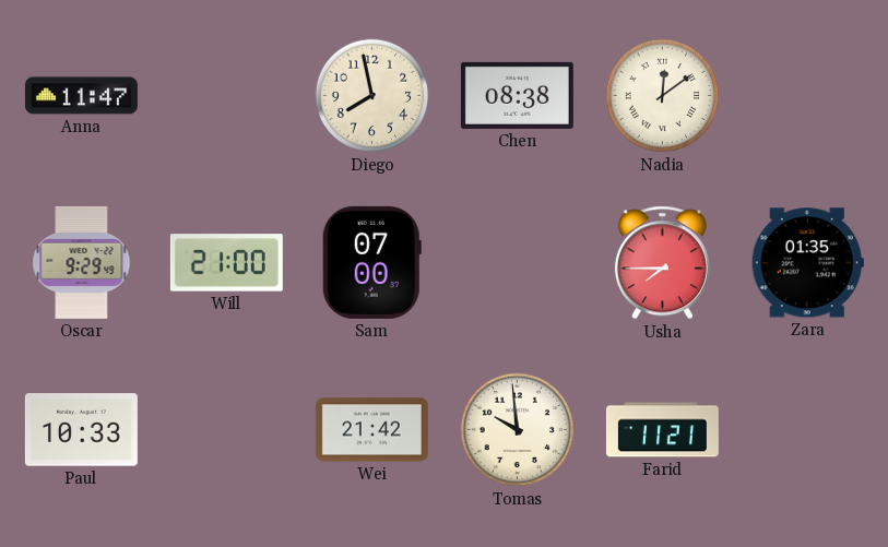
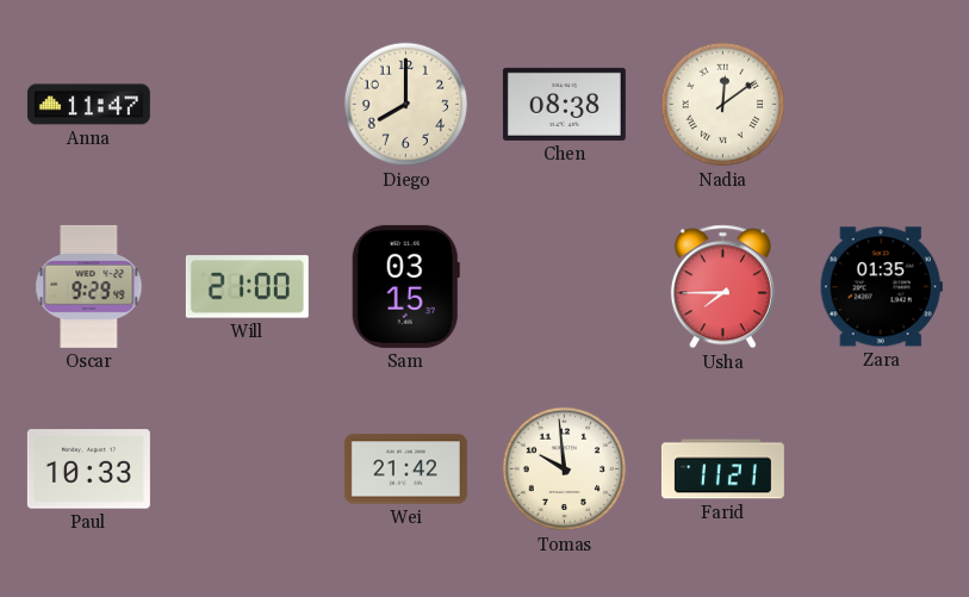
Diego: 7:58 -> 8:00
Sam: 07:00 -> 03:15
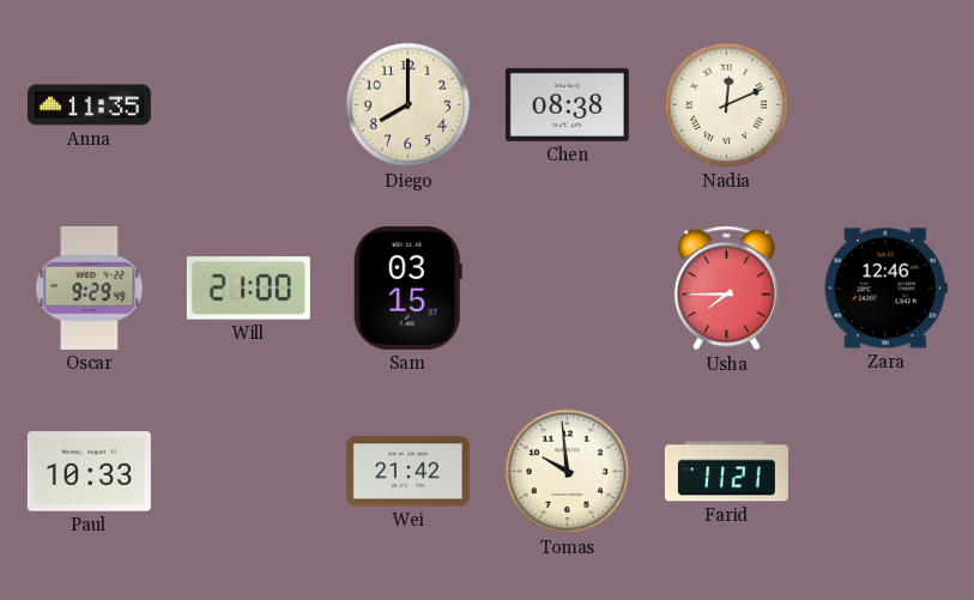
Anna: 11:47 -> 11:35
Nadia: 12:09 -> 12:11
Zara: 01:35 -> 12:46
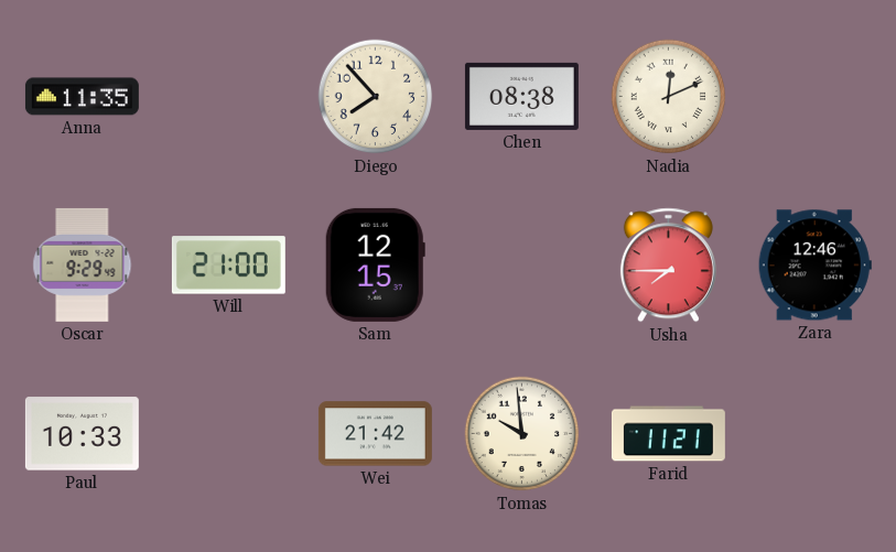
Diego: 8:00 -> 7:53
Sam: 03:15 -> 12:15
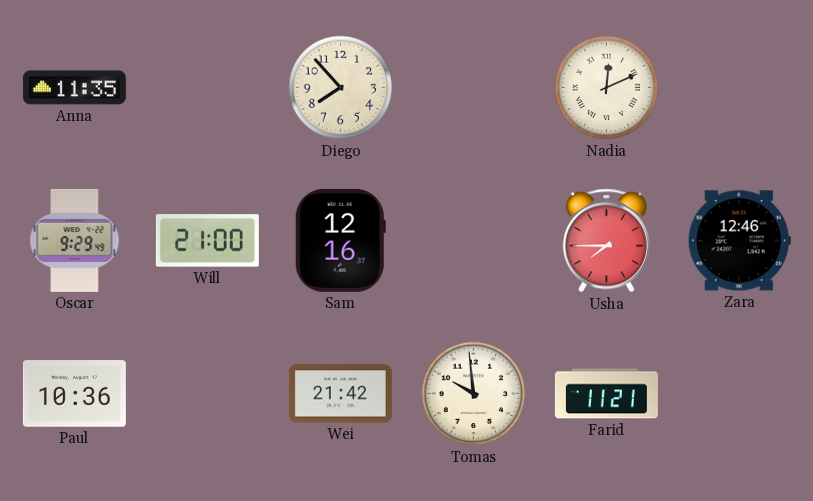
Chen: 08:38 -> none
Sam: 12:15 -> 12:16
Paul: 10:33 -> 10:36
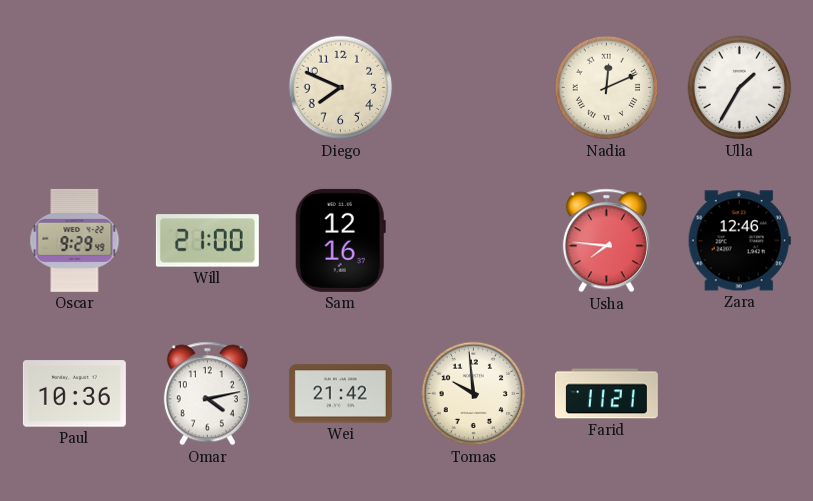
Anna: 11:35 -> none
Diego: 7:53 -> 7:49
Ulla: none -> 1:35
Usha: 7:45 -> 7:46
Omar: none -> 4:13
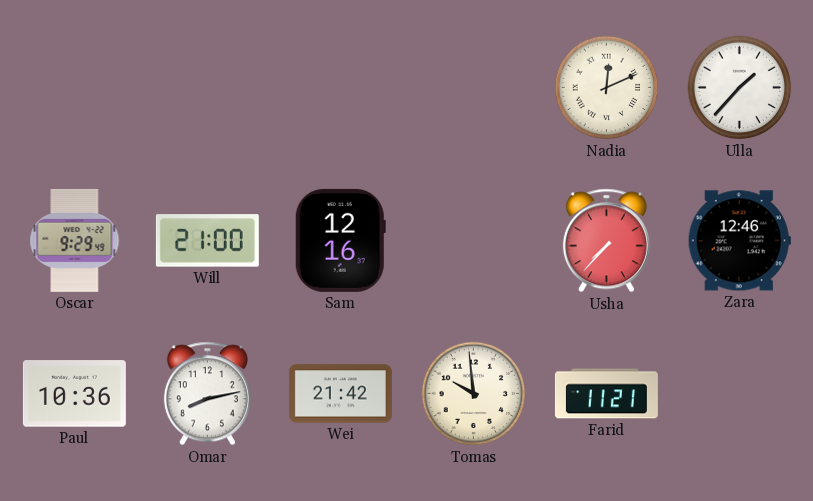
Diego: 7:49 -> none
Ulla: 1:35 -> 1:37
Usha: 7:46 -> 7:37
Omar: 4:13 -> 8:13
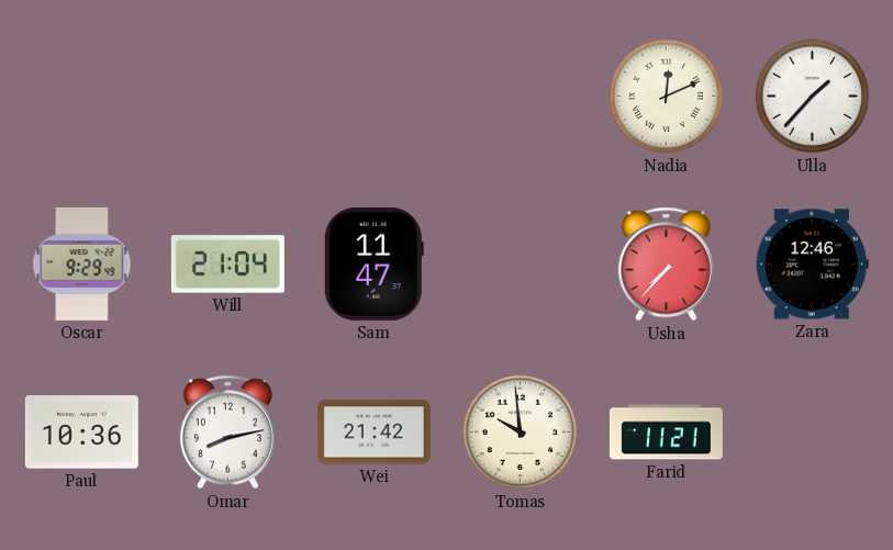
Will: 21:00 -> 21:04
Sam: 12:16 -> 11:47
